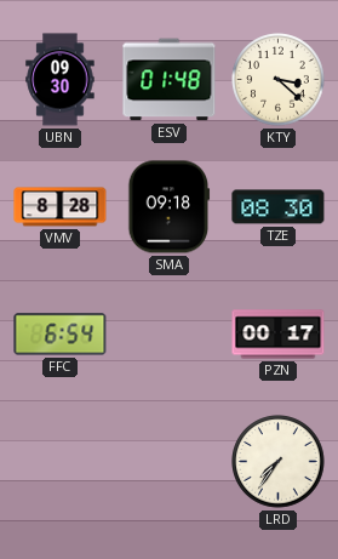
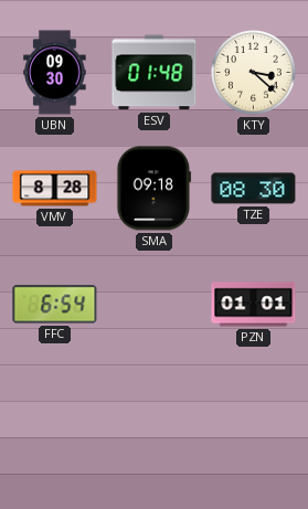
PZN: 00:17 -> 01:01
LRD: 7:36 -> none
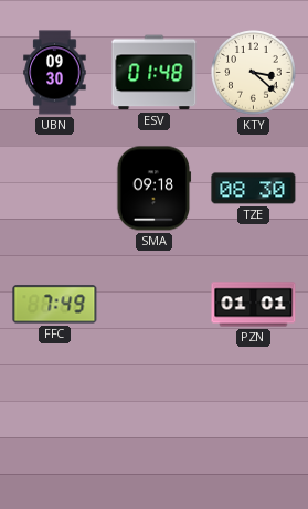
VMV: 8:28 -> none
FFC: 6:54 -> 7:49
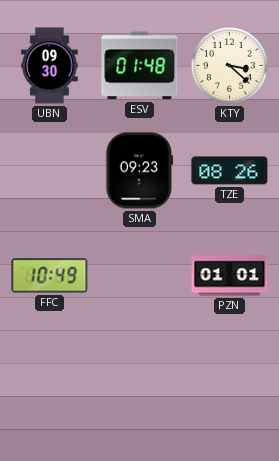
SMA: 09:18 -> 09:23
TZE: 08:30 -> 08:26
FFC: 7:49 -> 10:49
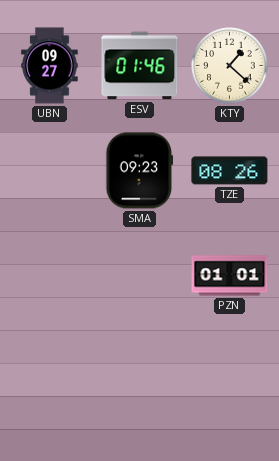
UBN: 09:30 -> 09:27
ESV: 01:48 -> 01:46
KTY: 3:22 -> 1:22
FFC: 10:49 -> none
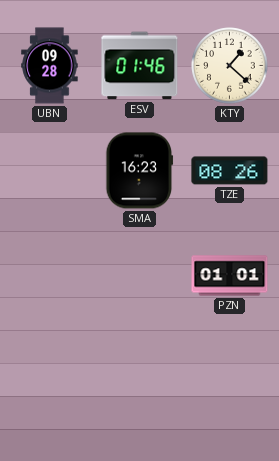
UBN: 09:27 -> 09:28
SMA: 09:23 -> 16:23
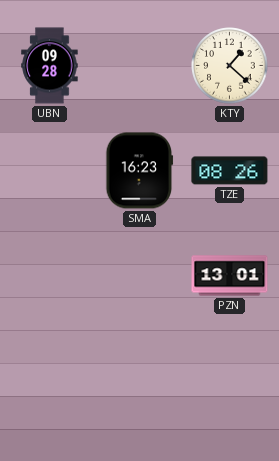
ESV: 01:46 -> none
PZN: 01:01 -> 13:01
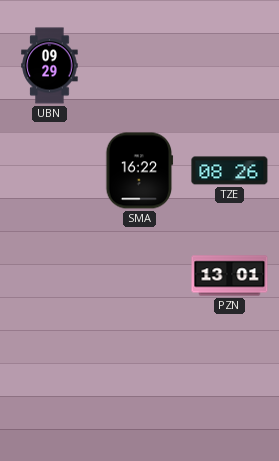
UBN: 09:28 -> 09:29
KTY: 1:22 -> none
SMA: 16:23 -> 16:22
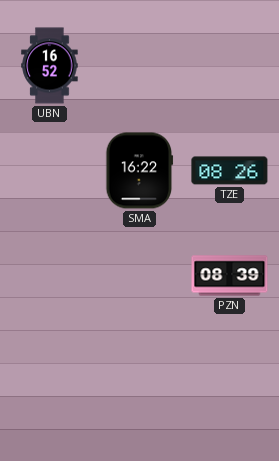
UBN: 09:29 -> 16:52
PZN: 13:01 -> 08:39
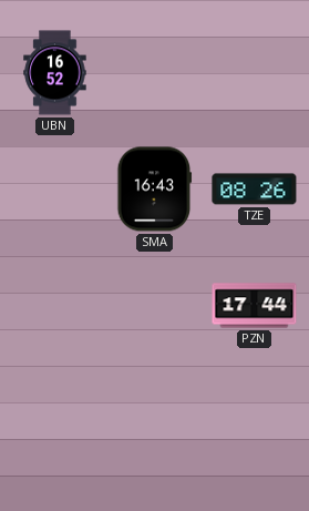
SMA: 16:22 -> 16:43
PZN: 08:39 -> 17:44
